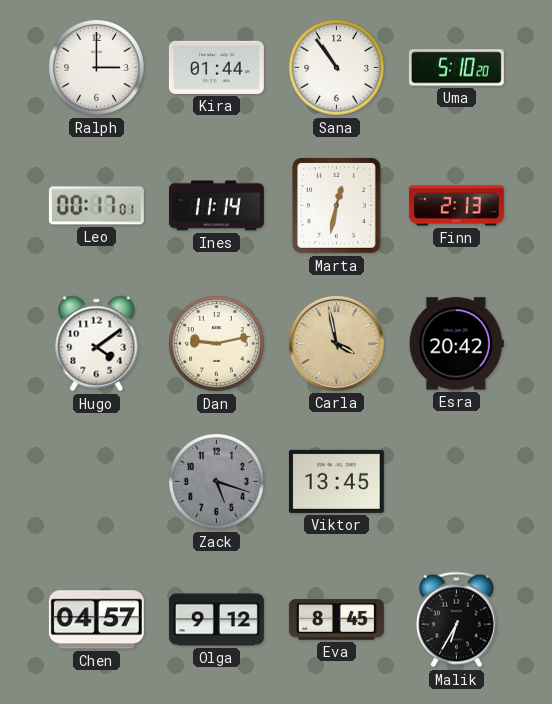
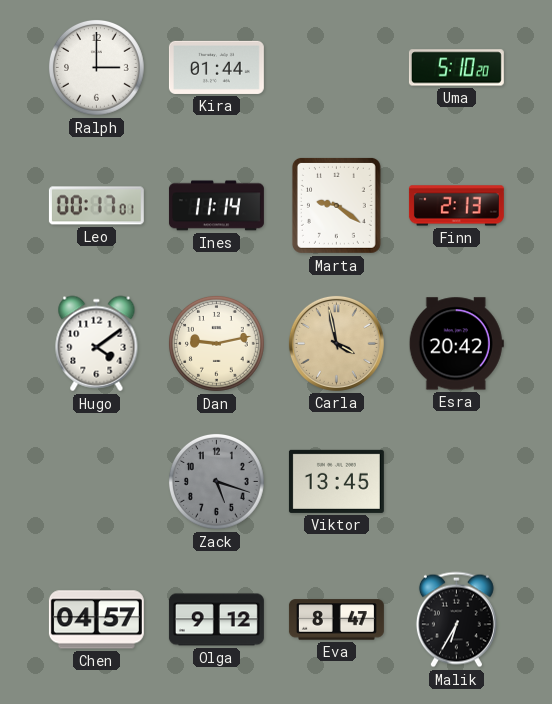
Sana: 10:54 -> none
Marta: 12:32 -> 9:21
Eva: 8:45 -> 8:47
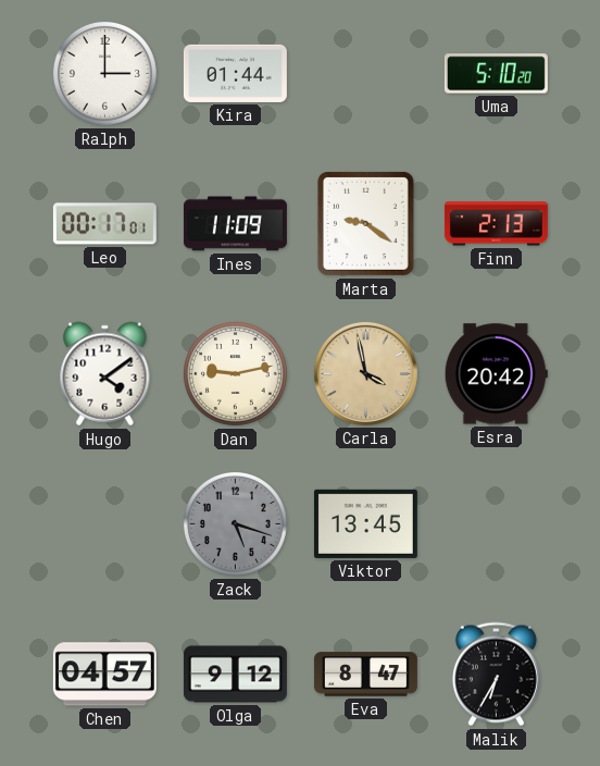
Ines: 11:14 -> 11:09
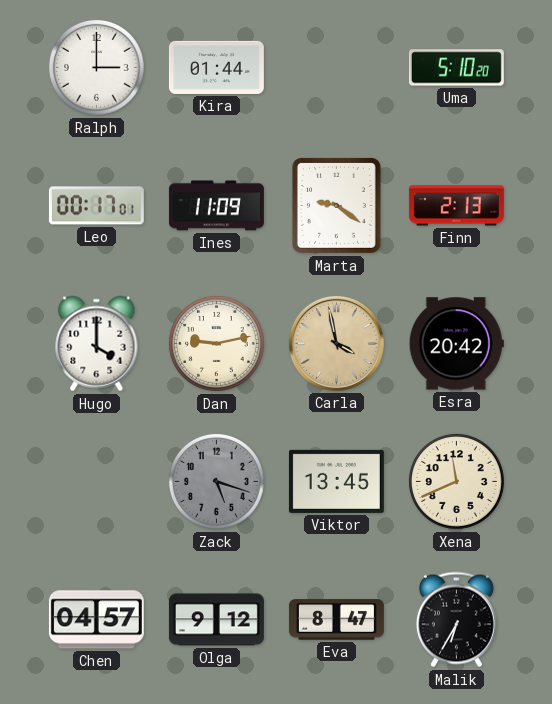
Hugo: 4:09 -> 4:00
Xena: none -> 11:41
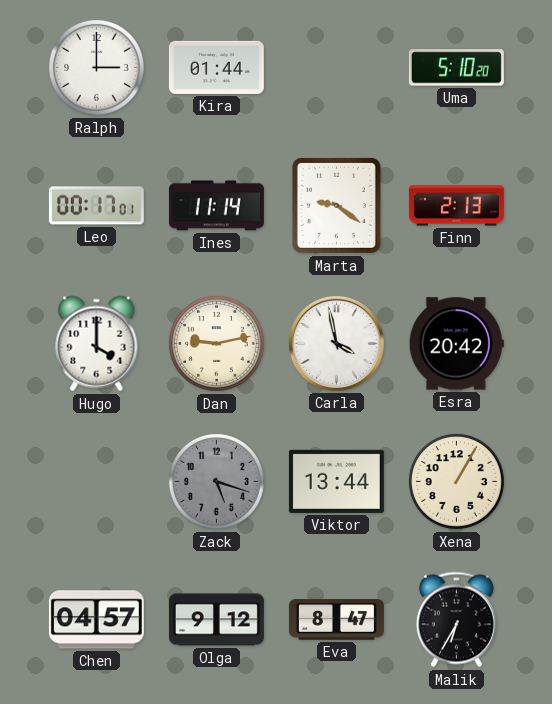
Ines: 11:09 -> 11:14
Carla dial: champagne -> white
Viktor: 13:45 -> 13:44
Xena: 11:41 -> 1:05
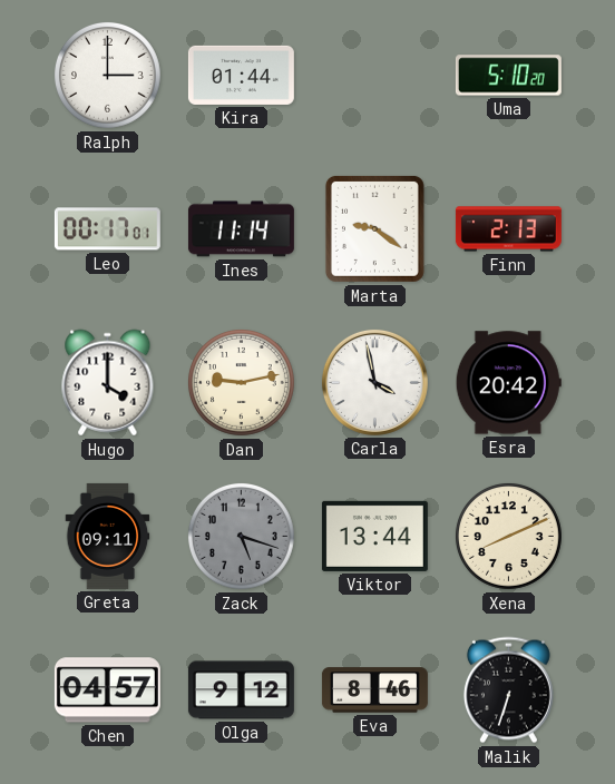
Greta: none -> 09:11
Xena: 1:05 -> 8:11
Eva: 8:47 -> 8:46
Malik: 6:35 -> 6:33
